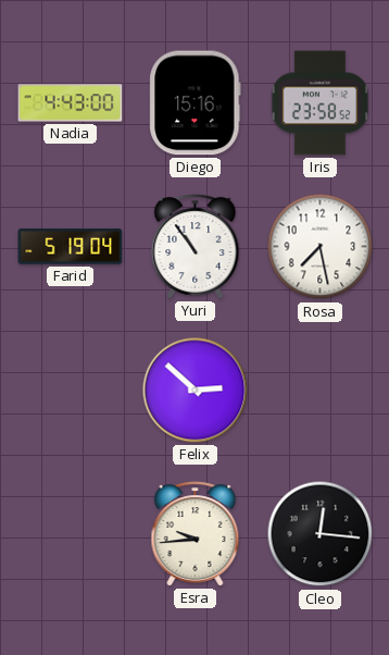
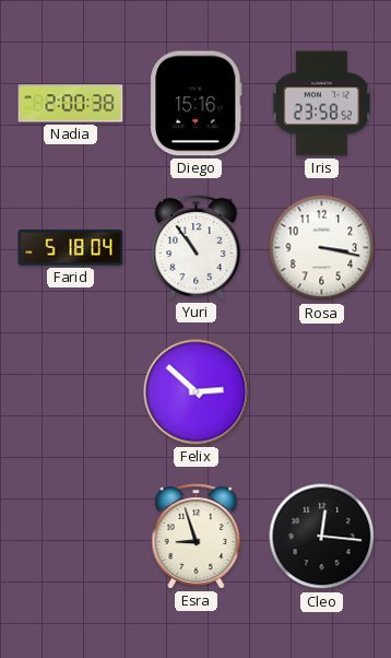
Nadia: 4:43 -> 2:00
Farid: 5:19 -> 5:18
Rosa: 7:28 -> 3:17
Esra: 9:44 -> 8:57
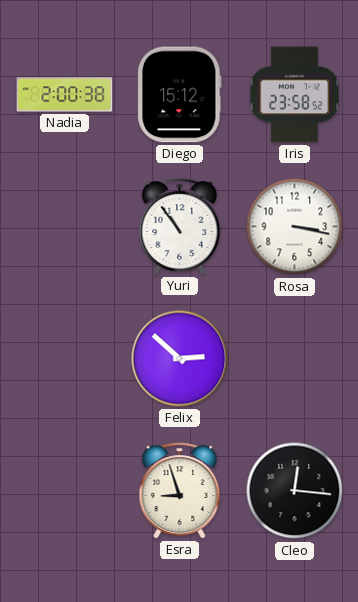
Diego: 15:16 -> 15:12
Farid: 5:18 -> none
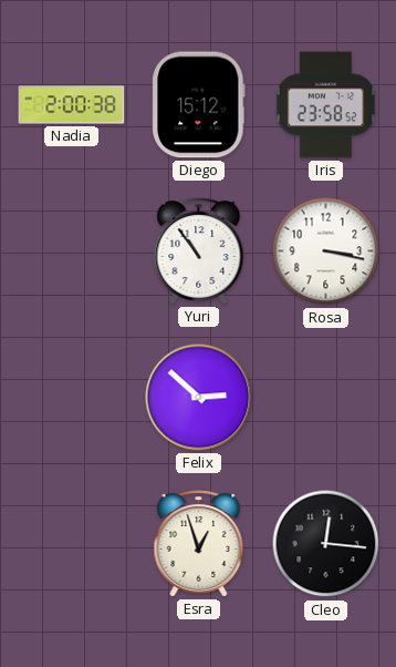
Esra: 8:57 -> 12:57
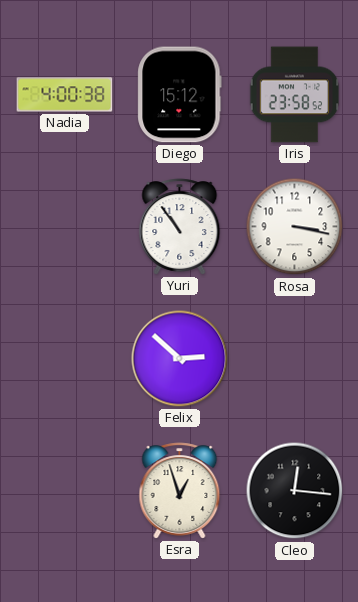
Nadia: 2:00 -> 4:00
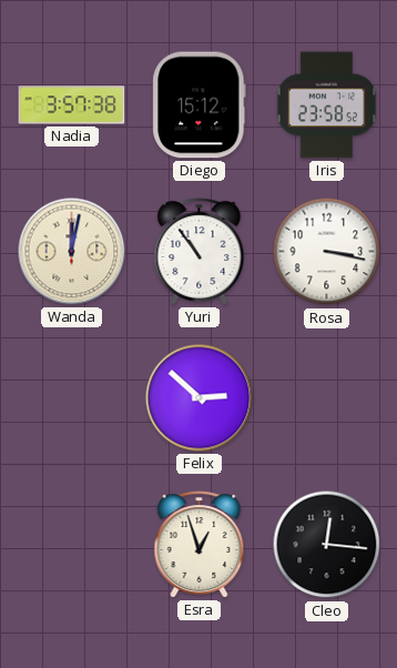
Nadia: 4:00 -> 3:57
Wanda: none -> 12:02
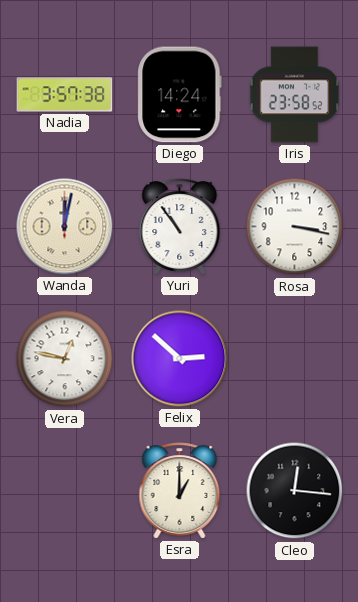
Diego: 15:12 -> 14:24
Vera: none -> 12:47
Esra: 12:57 -> 1:00
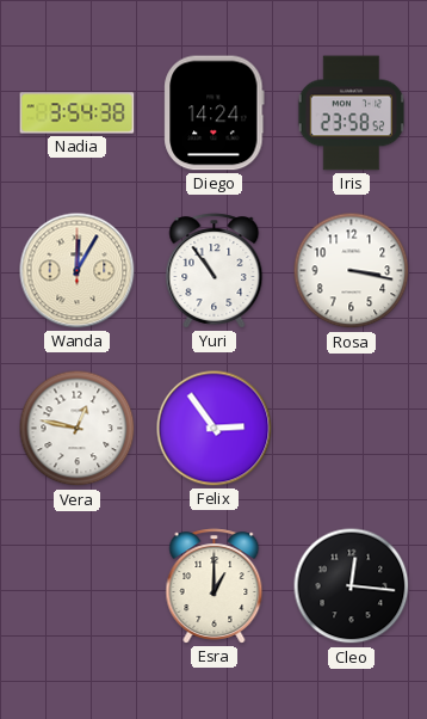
Nadia: 3:57 -> 3:54
Wanda: 12:02 -> 12:05
Felix: 2:52 -> 2:54
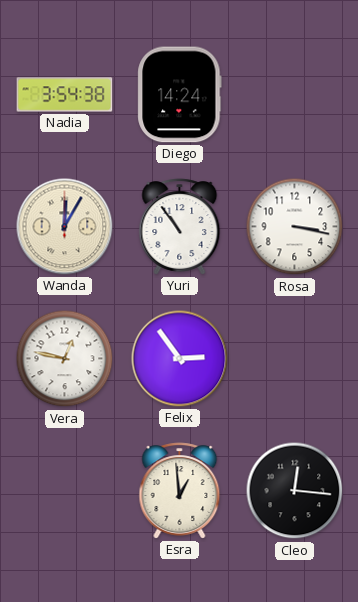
Iris: 23:58 -> none
Esra: 1:00 -> 12:59
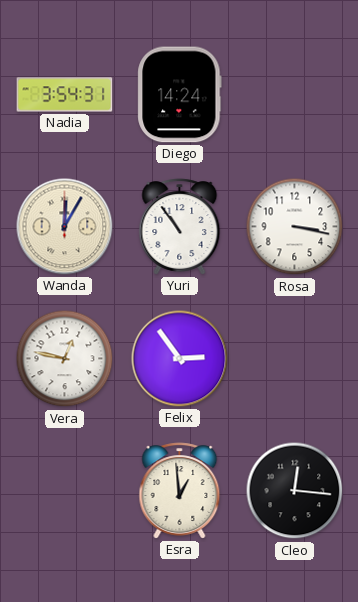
Nadia: 3:54:38 -> 3:54:31
